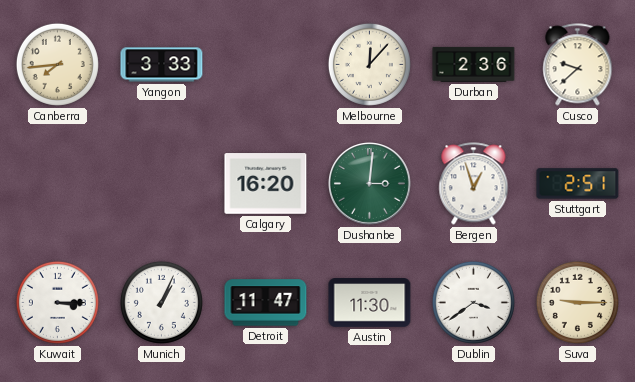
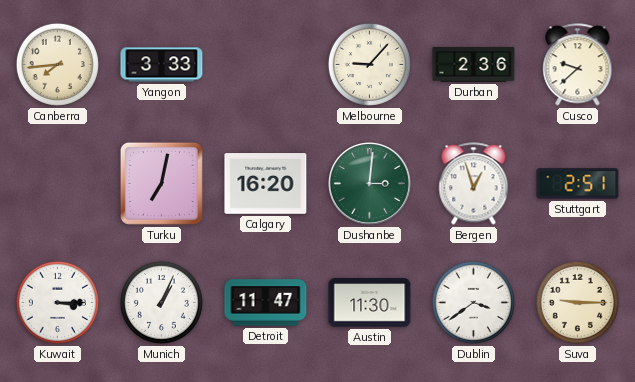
Melbourne: 12:07 -> 9:07
Turku: none -> 7:02
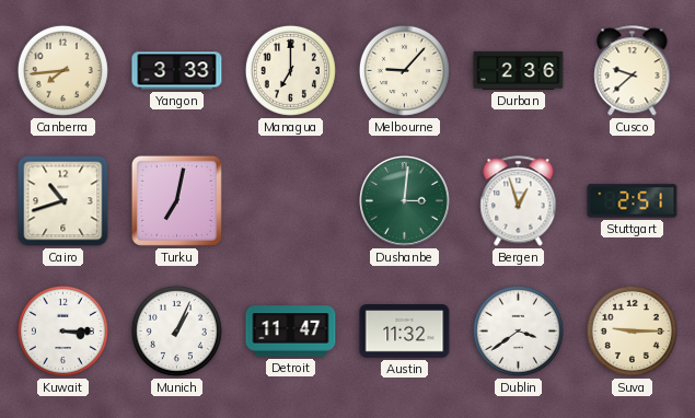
Managua: none -> 7:00
Cairo: none -> 10:42
Calgary: 16:20 -> none
Austin: 11:30 -> 11:32
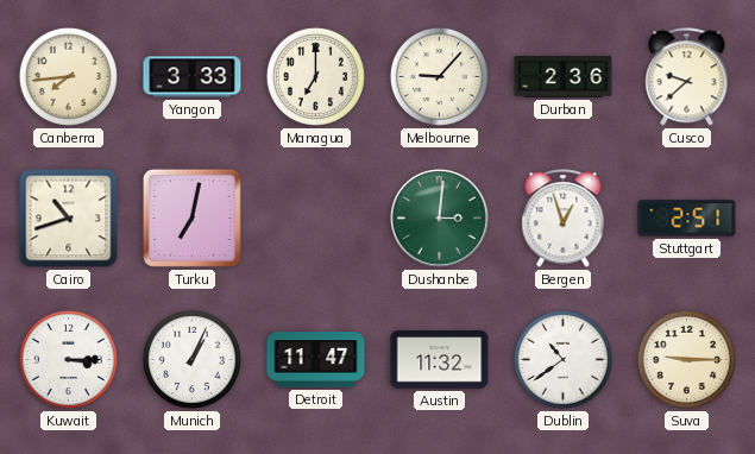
Dublin: 3:39 -> 10:39
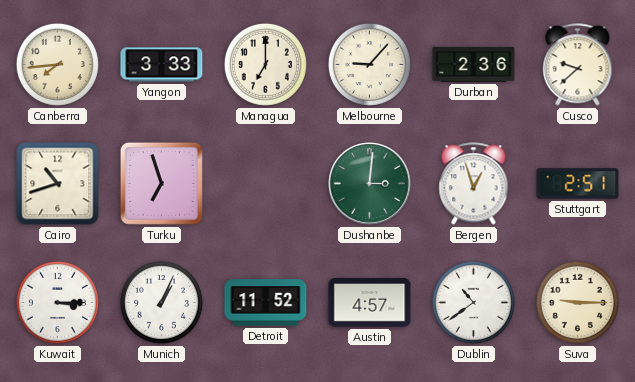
Turku: 7:02 -> 6:57
Detroit: 11:47 -> 11:52
Austin: 11:32 -> 4:57
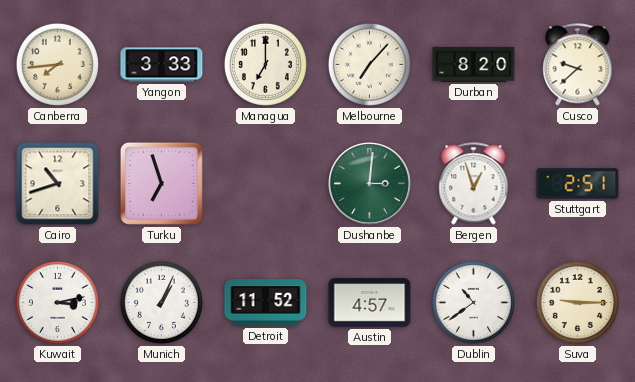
Melbourne: 9:07 -> 7:07
Durban: 2:36 -> 8:20
Kuwait: 3:15 -> 3:13
